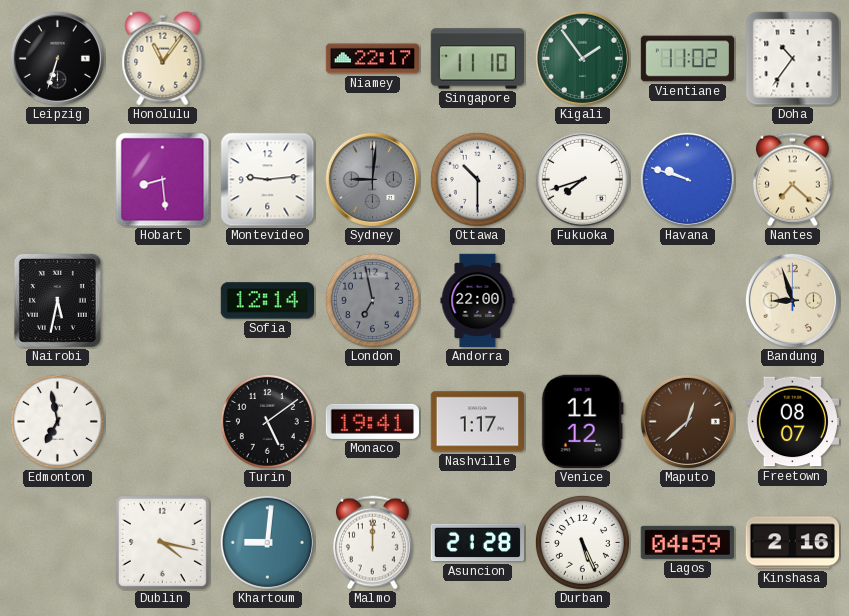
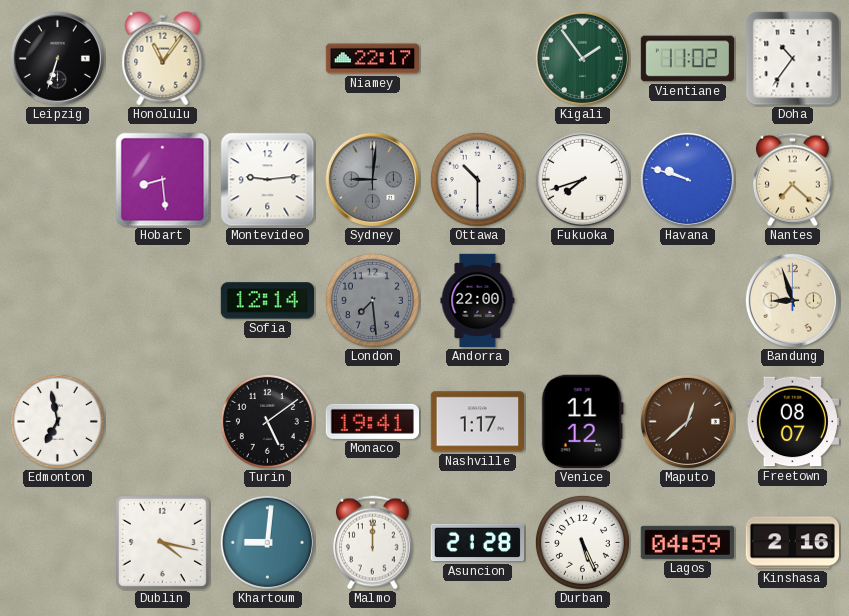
Singapore: 11:10 -> none
Nairobi: 5:32 -> none
London: 6:58 -> 7:29
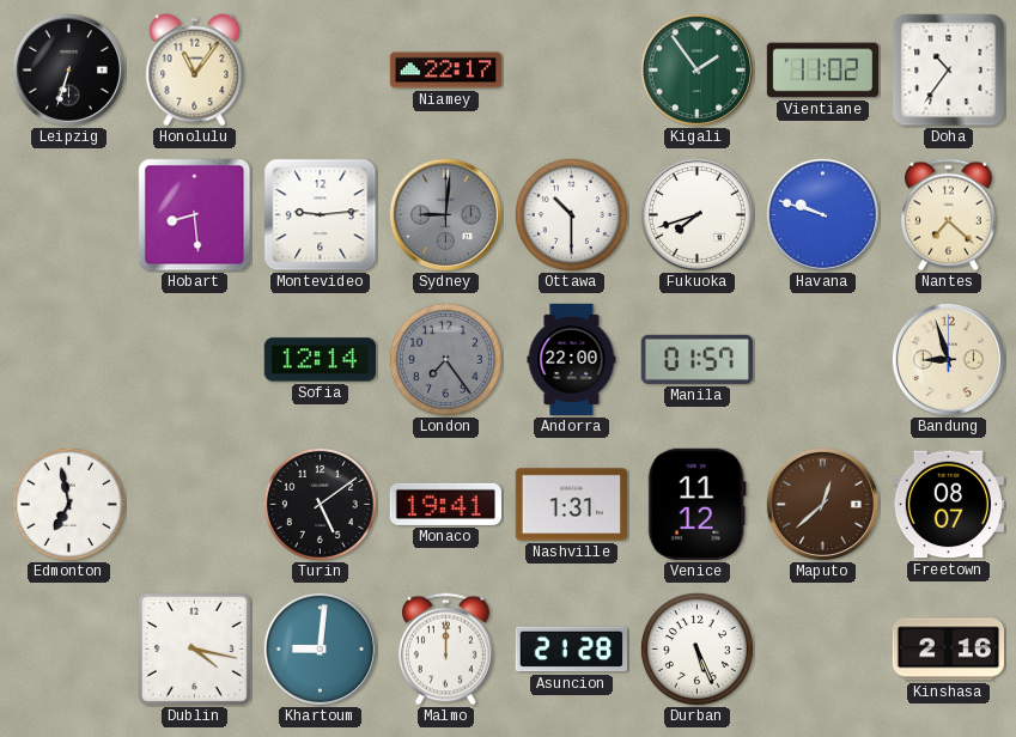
London: 7:29 -> 7:24
Manila: none -> 01:57
Nashville: 1:17 -> 1:31
Lagos: 04:59 -> none
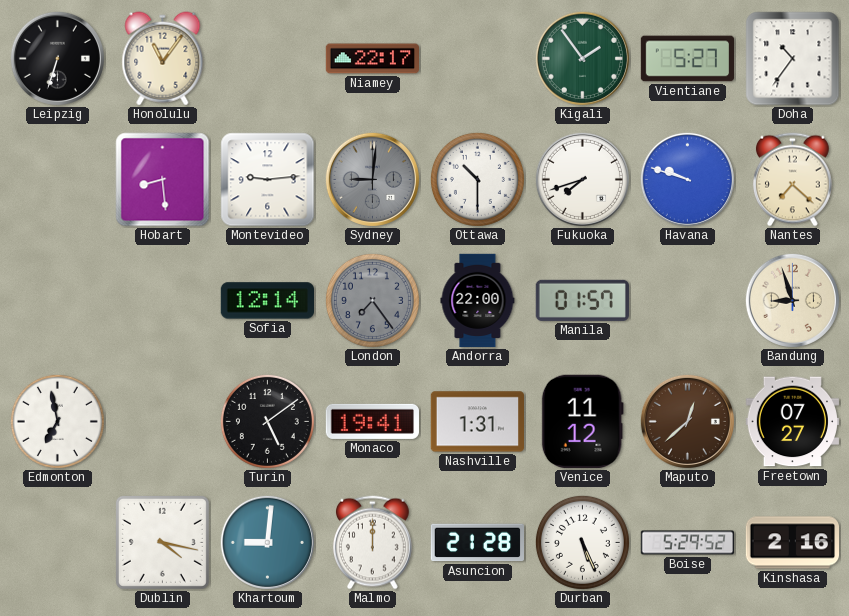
Vientiane: 11:02 -> 5:27
Freetown: 08:07 -> 07:27
Boise: none -> 5:29
